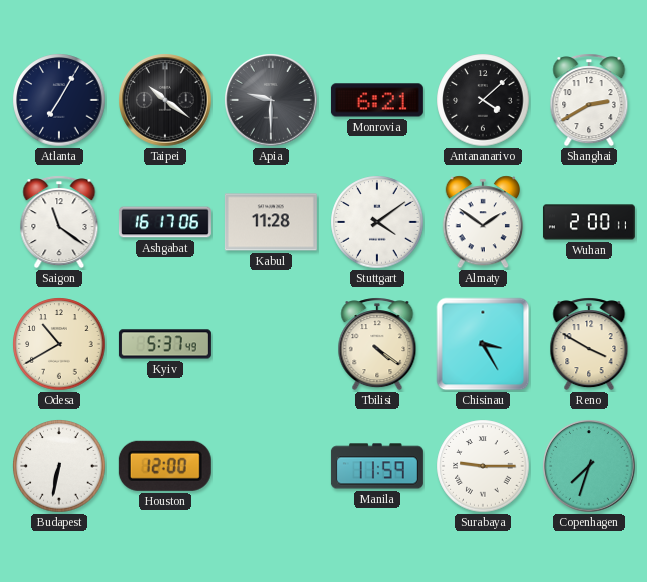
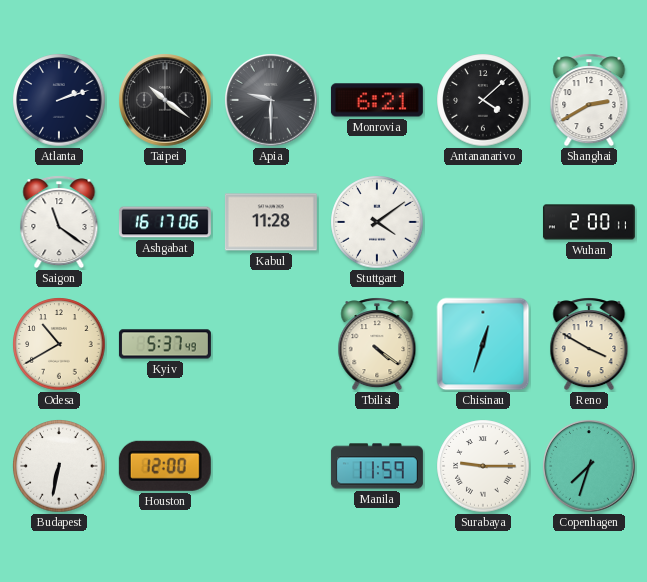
Atlanta: 7:05 -> 2:12
Almaty: 1:51 -> none
Chisinau: 3:25 -> 12:33
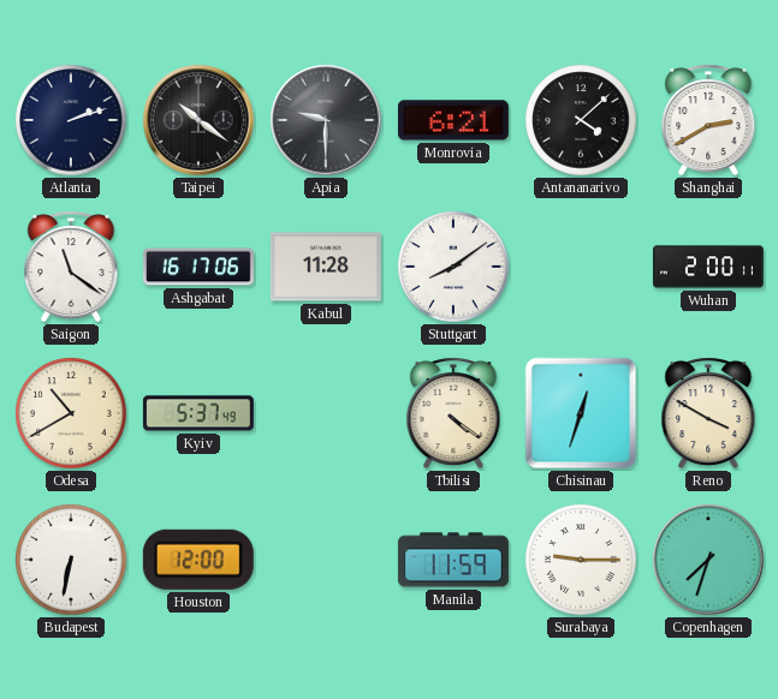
Stuttgart: 4:09 -> 8:09
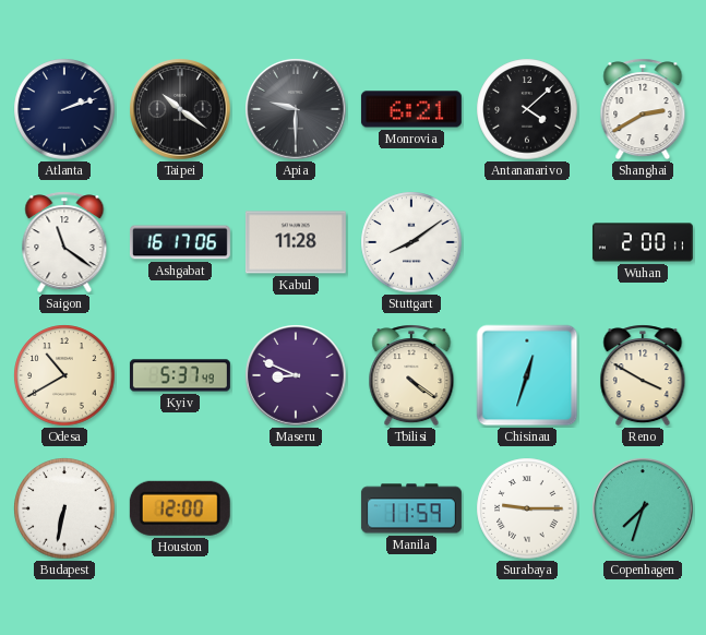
Maseru: none -> 8:49
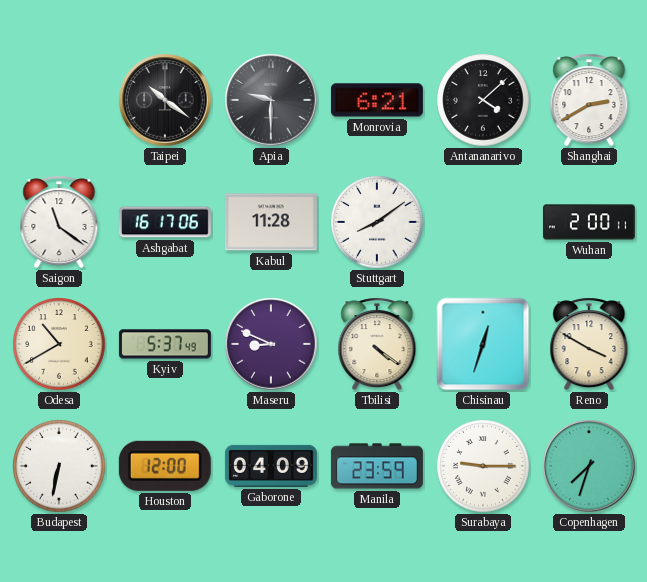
Atlanta: 2:12 -> none
Gaborone: none -> 04:09
Manila: 11:59 -> 23:59
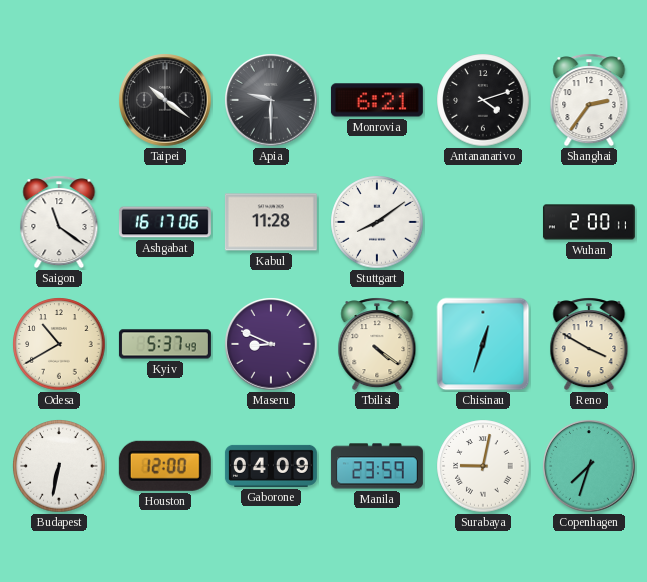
Antananarivo: 4:08 -> 4:12
Shanghai: 2:40 -> 2:36
Surabaya: 9:15 -> 9:02
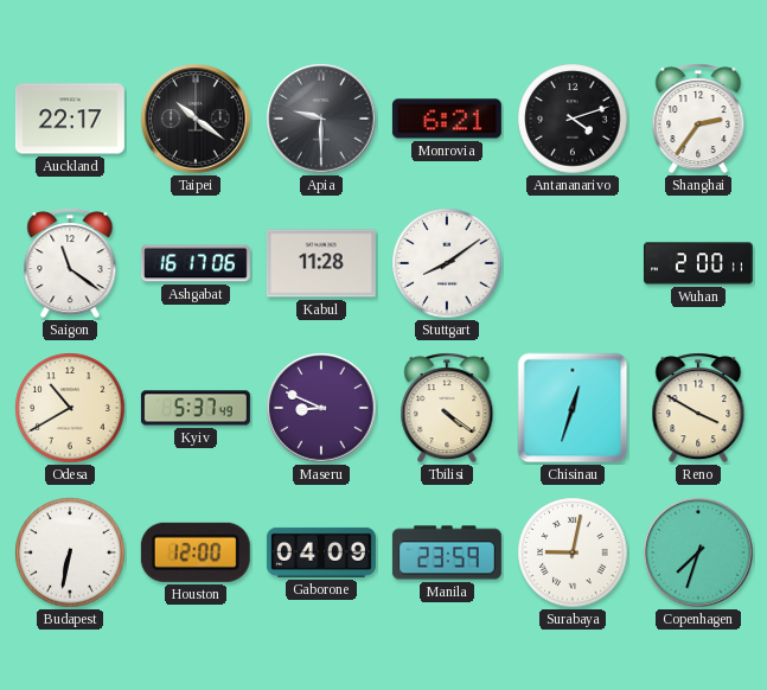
Auckland: none -> 22:17
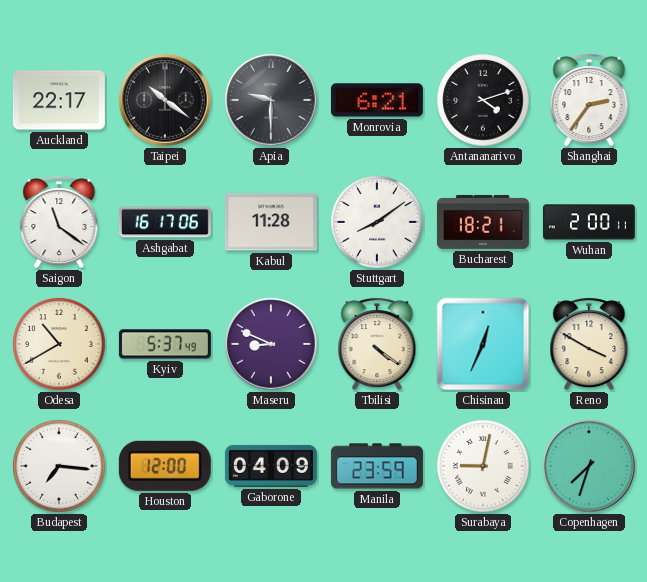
Bucharest: none -> 18:21
Chisinau: 12:33 -> 12:34
Budapest: 6:32 -> 7:16
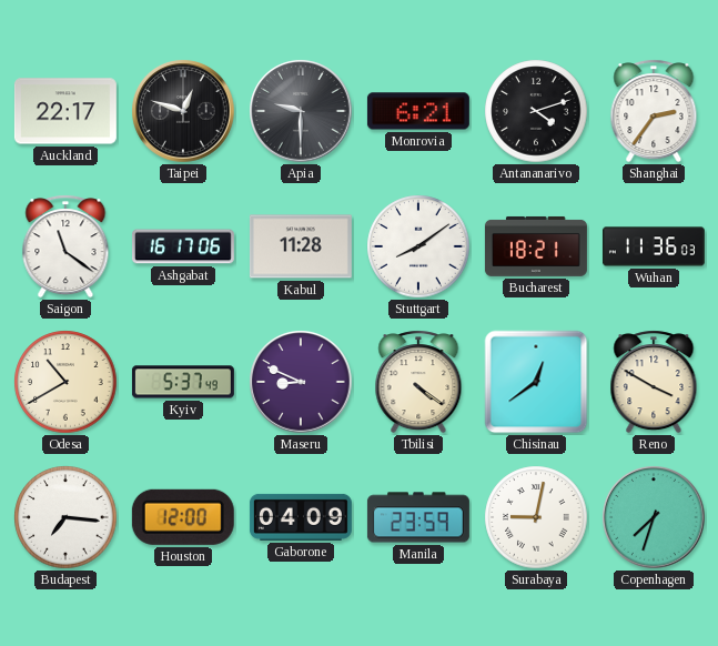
Taipei: 10:21 -> 12:48
Wuhan: 2:00 -> 11:36
Chisinau: 12:34 -> 12:39
